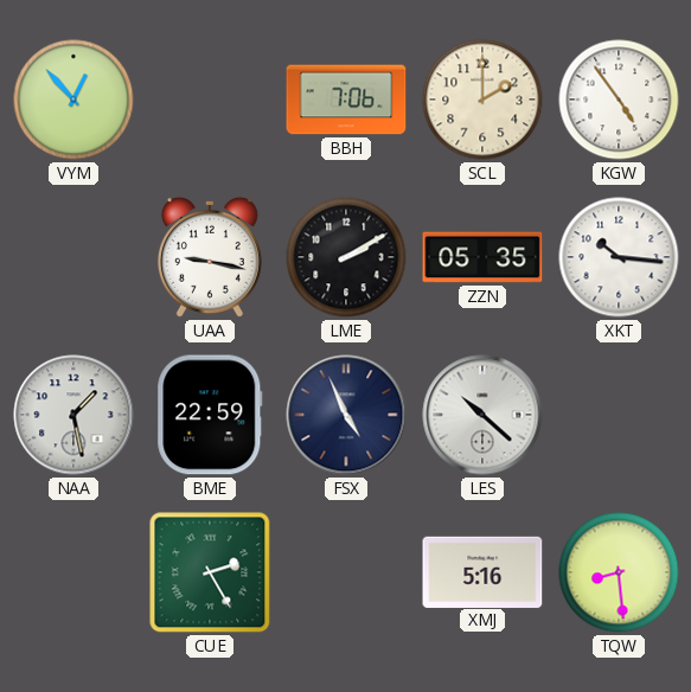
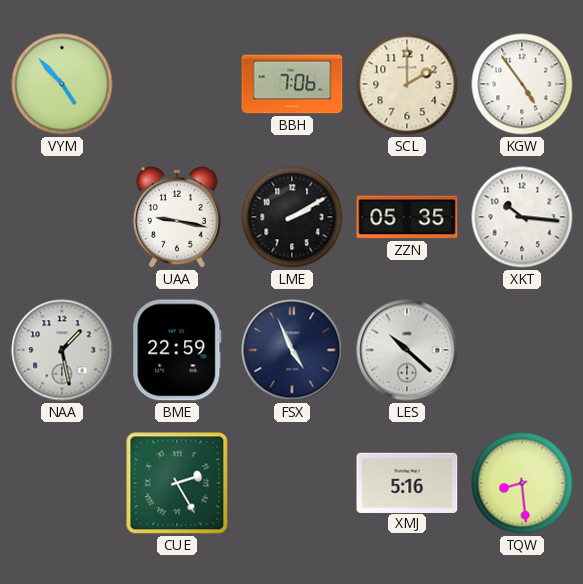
VYM: 12:53 -> 4:53
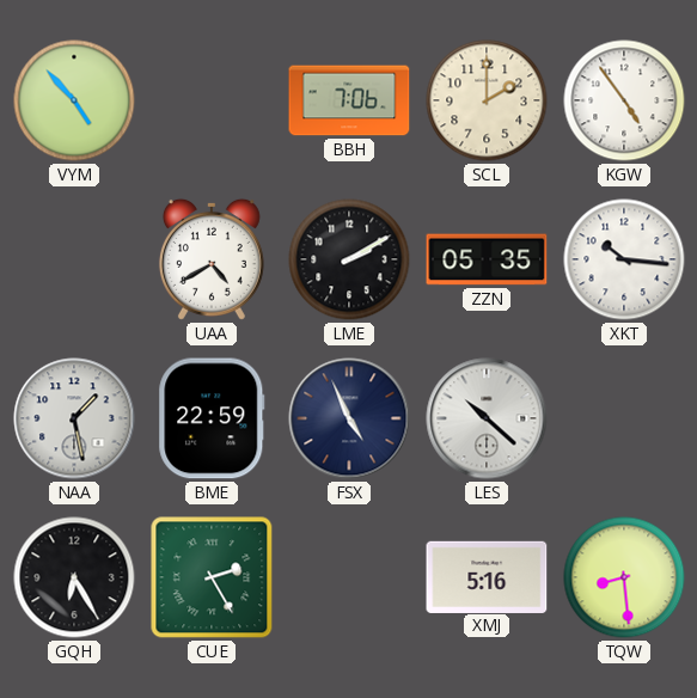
UAA: 9:17 -> 4:40
GQH: none -> 6:25
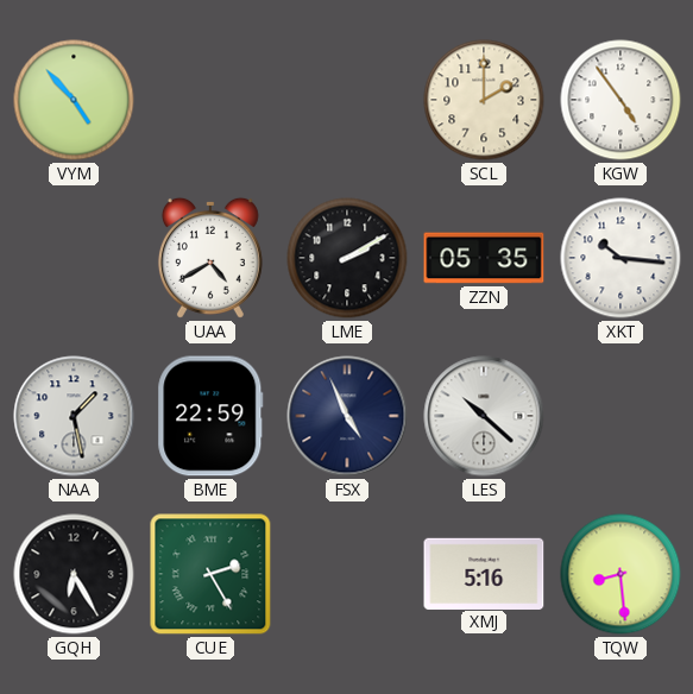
BBH: 7:06 -> none
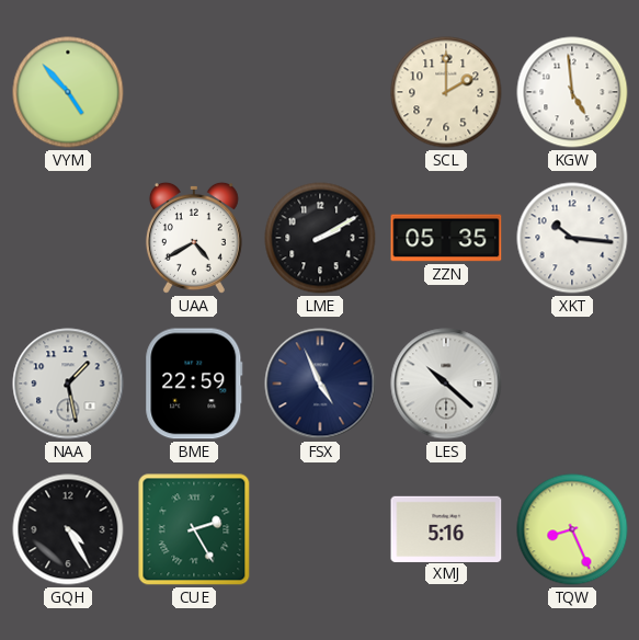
KGW: 4:54 -> 4:59
GQH: 6:25 -> 4:25
TQW: 8:29 -> 8:26
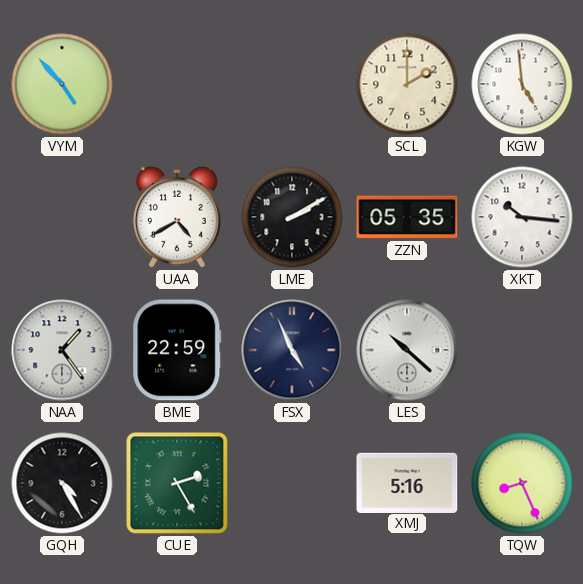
NAA: 1:28 -> 1:24
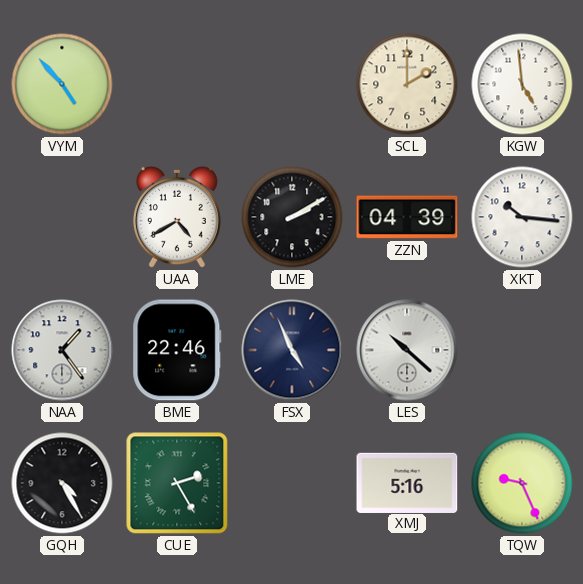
ZZN: 05:35 -> 04:39
BME: 22:59 -> 22:46
TQW: 8:26 -> 9:26
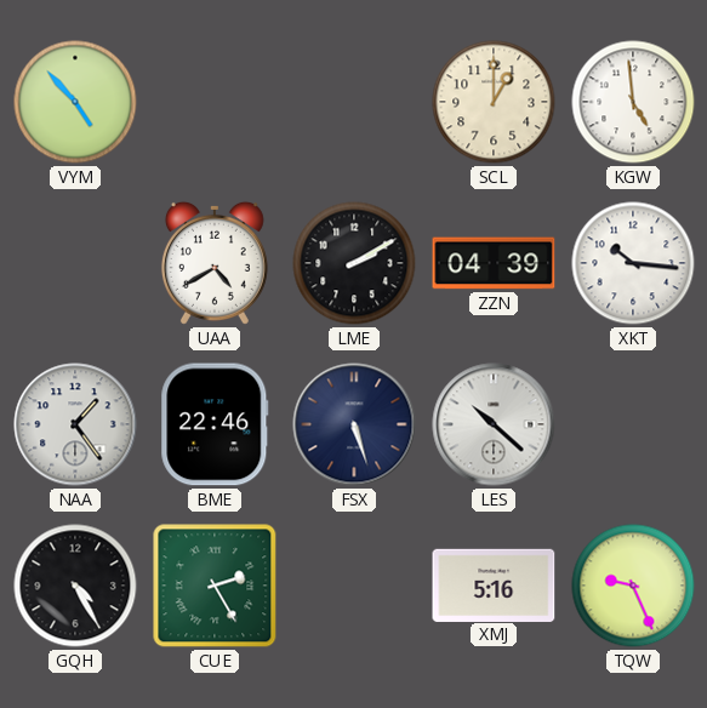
SCL: 2:00 -> 1:00
FSX: 4:56 -> 5:27
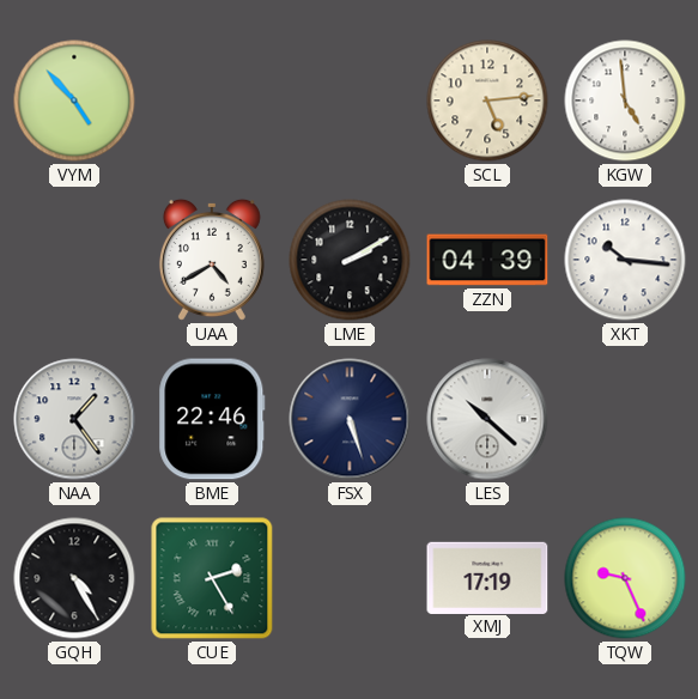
SCL: 1:00 -> 5:14
XMJ: 5:16 -> 17:19
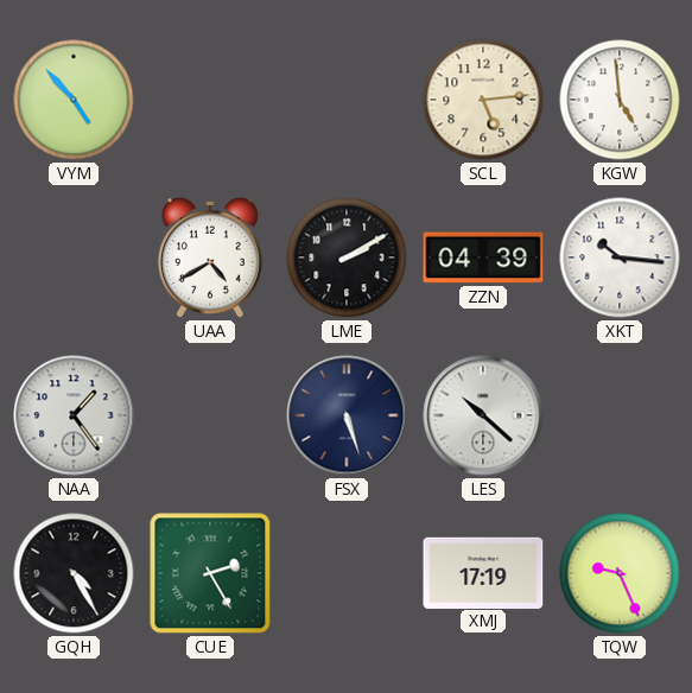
BME: 22:46 -> none
